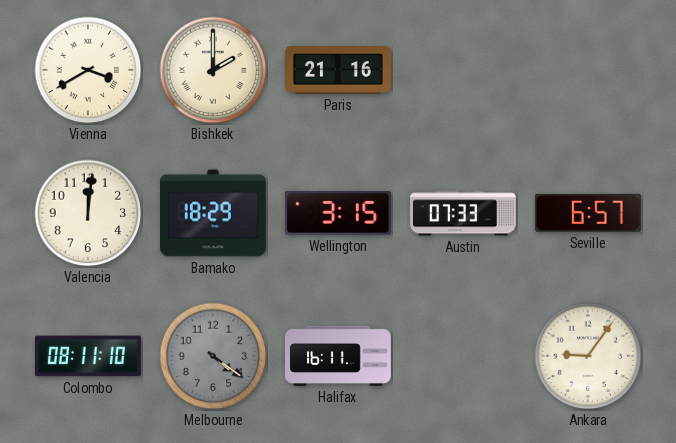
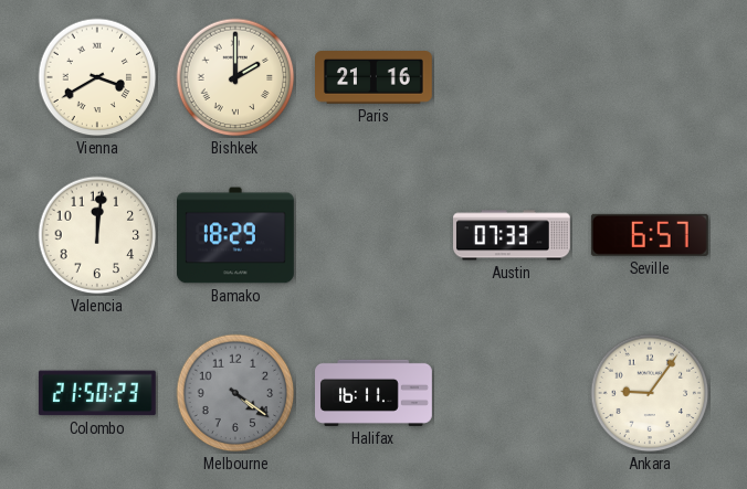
Wellington: 3:15 -> none
Colombo: 08:11 -> 21:50
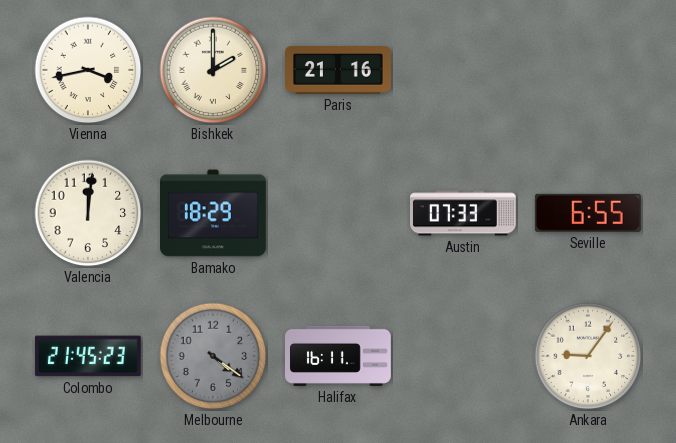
Vienna: 3:40 -> 3:43
Seville: 6:57 -> 6:55
Colombo: 21:50 -> 21:45
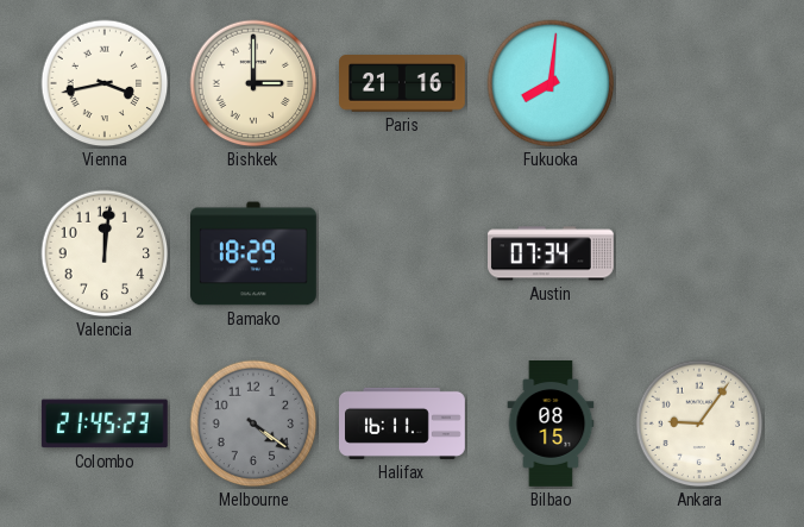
Bishkek: 2:00 -> 3:00
Fukuoka: none -> 8:01
Austin: 07:33 -> 07:34
Seville: 6:55 -> none
Bilbao: none -> 08:15
